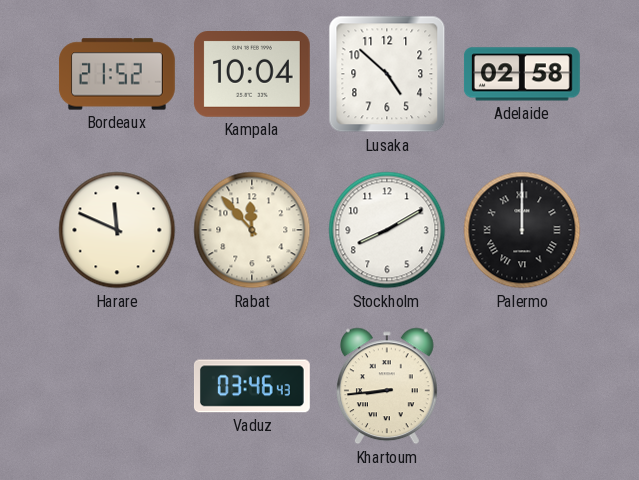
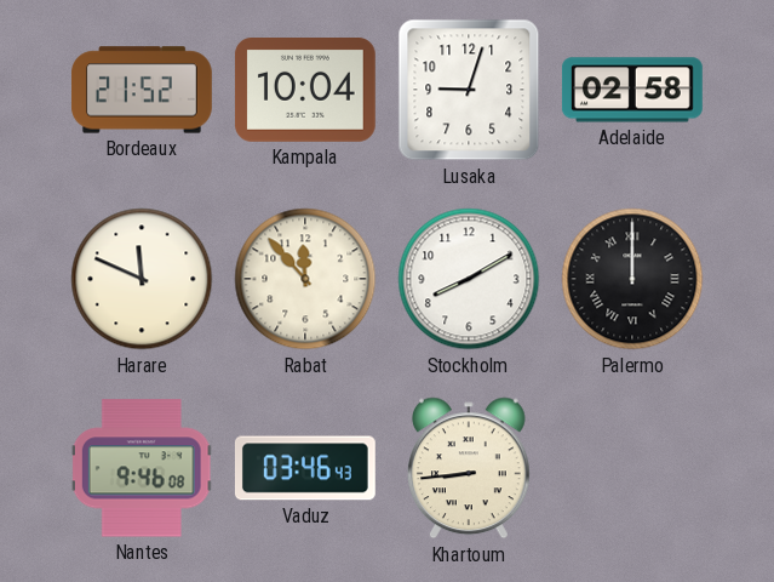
Lusaka: 4:52 -> 9:03
Nantes: none -> 9:46
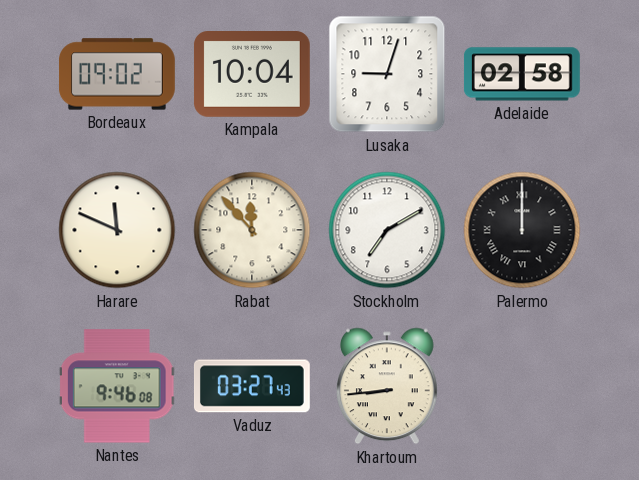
Bordeaux: 21:52 -> 09:02
Stockholm: 8:10 -> 7:10
Vaduz: 03:46 -> 03:27
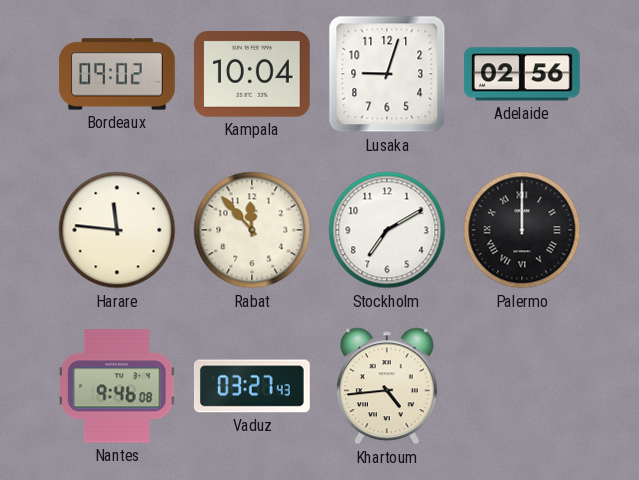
Adelaide: 02:58 -> 02:56
Harare: 11:49 -> 11:46
Khartoum: 8:44 -> 4:44
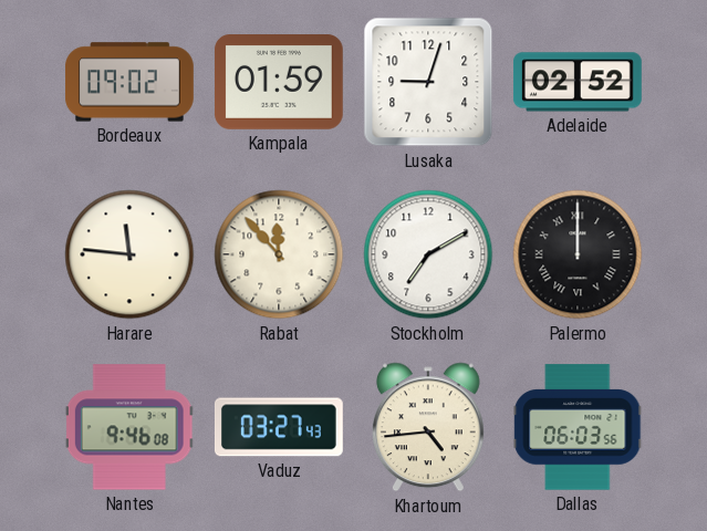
Kampala: 10:04 -> 01:59
Adelaide: 02:56 -> 02:52
Dallas: none -> 06:03
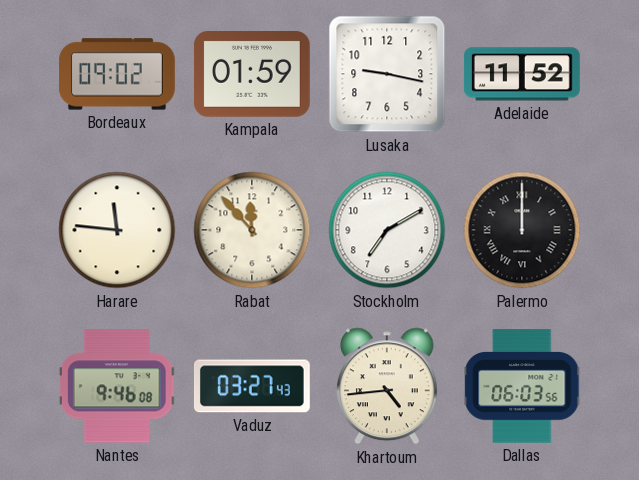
Lusaka: 9:03 -> 9:17
Adelaide: 02:52 -> 11:52
